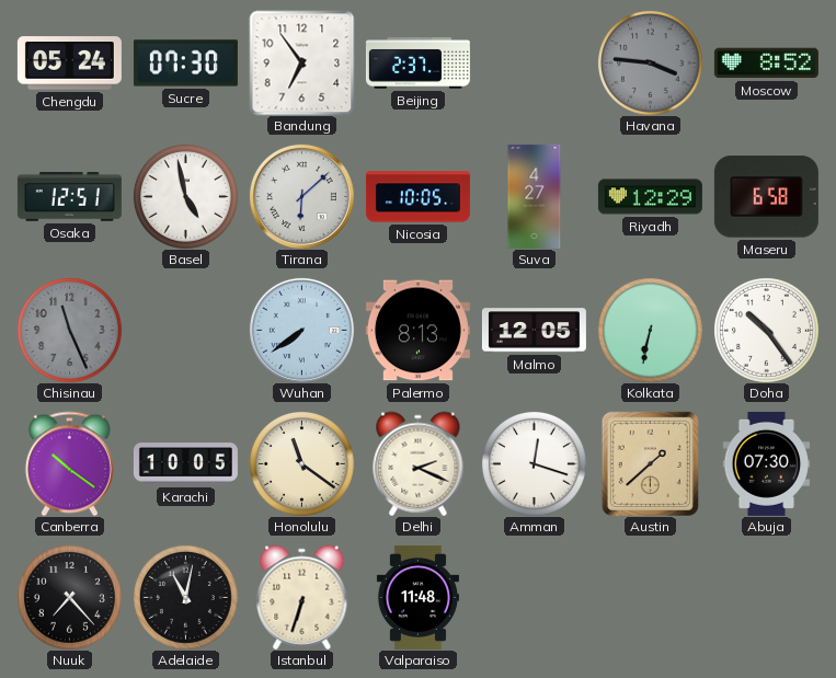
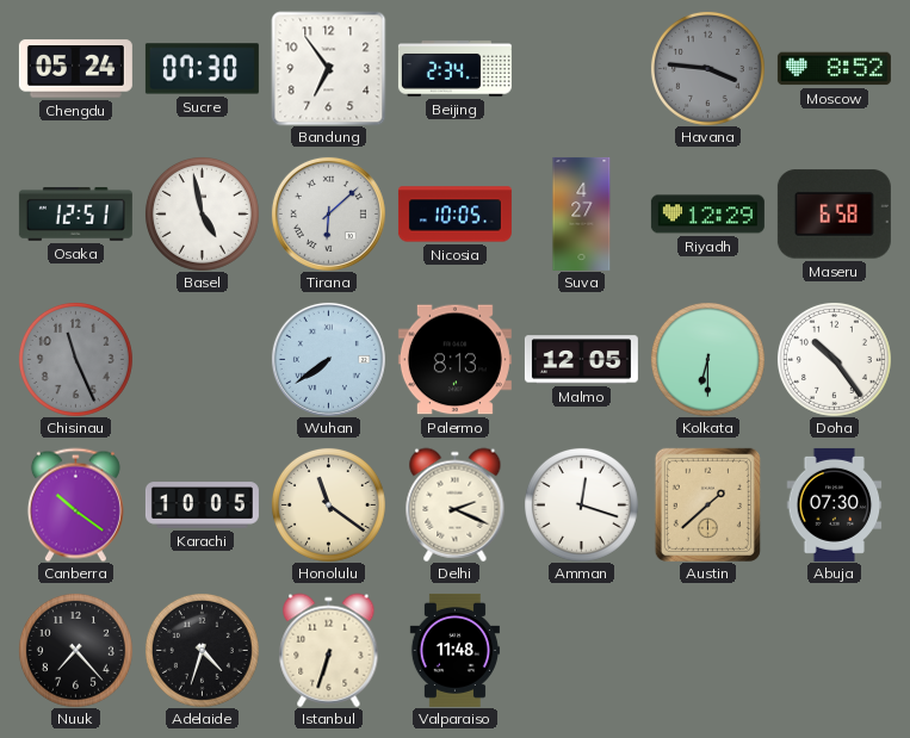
Beijing: 2:37 -> 2:34
Kolkata: 6:32 -> 6:30
Adelaide: 11:02 -> 4:33
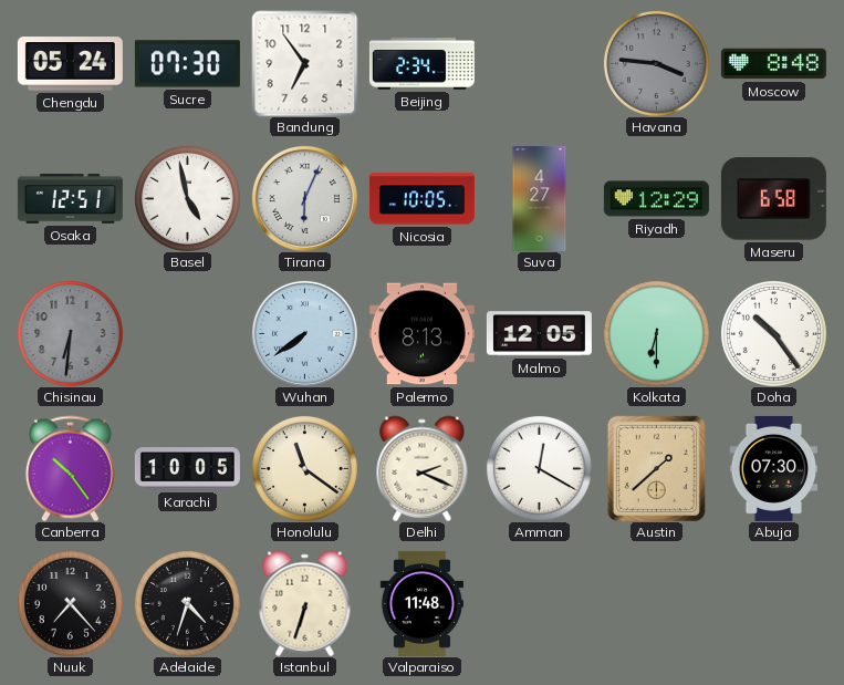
Moscow: 8:52 -> 8:48
Tirana: 6:08 -> 6:04
Chisinau: 11:26 -> 6:31
Canberra: 10:21 -> 10:24
Amman: 12:18 -> 12:20
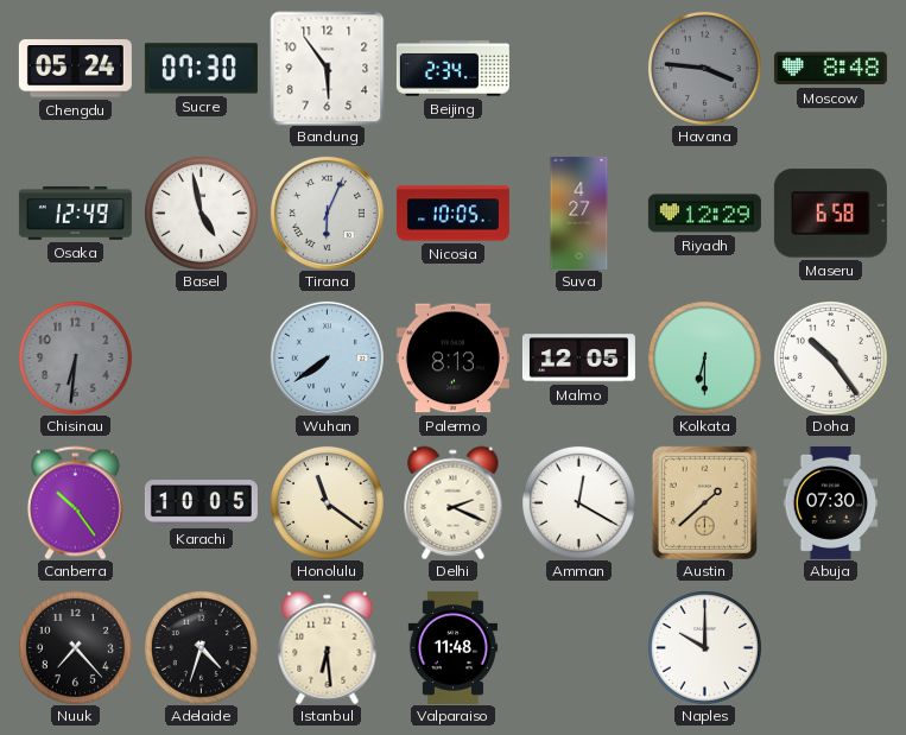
Bandung: 6:54 -> 5:54
Osaka: 12:51 -> 12:49
Istanbul: 6:33 -> 6:29
Naples: none -> 10:00
